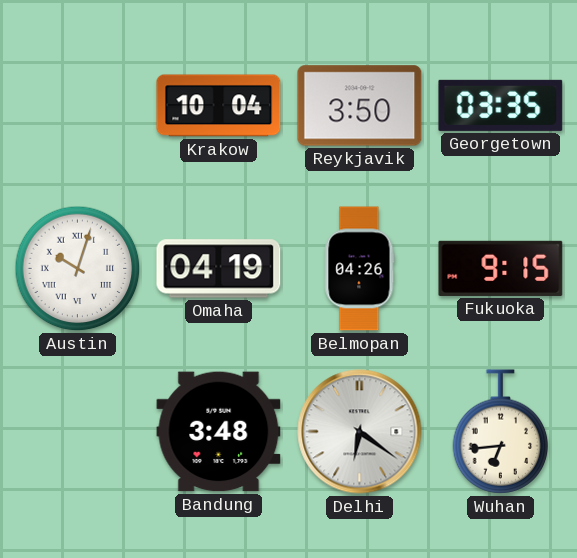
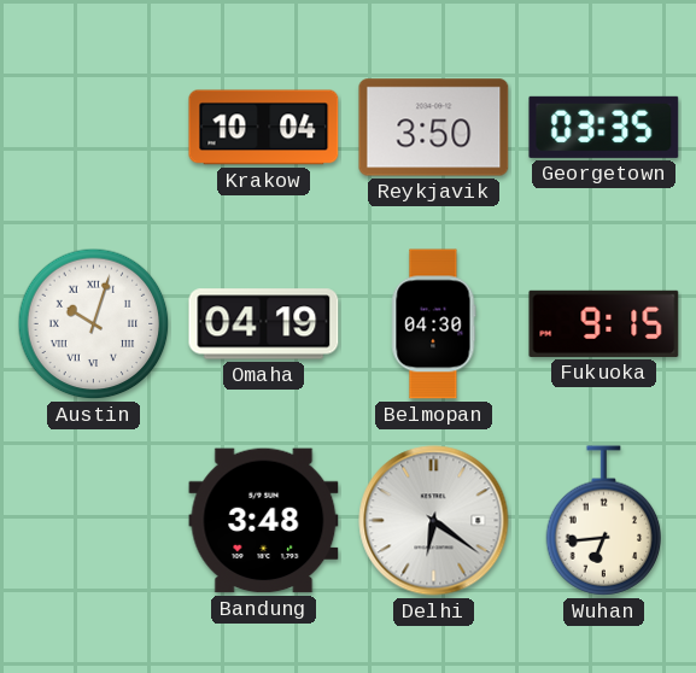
Belmopan: 04:26 -> 04:30
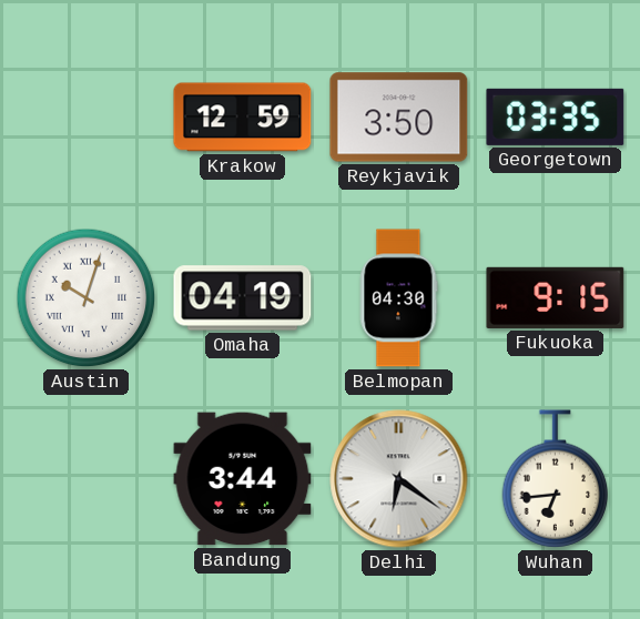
Krakow: 10:04 -> 12:59
Bandung: 3:48 -> 3:44
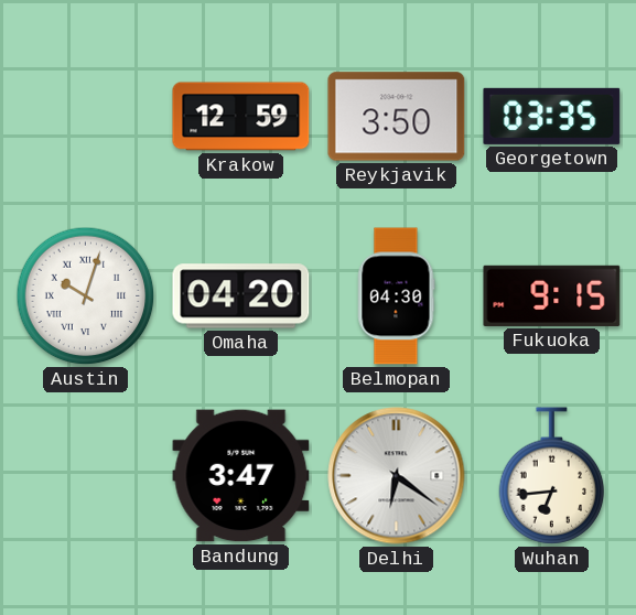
Omaha: 04:19 -> 04:20
Bandung: 3:44 -> 3:47
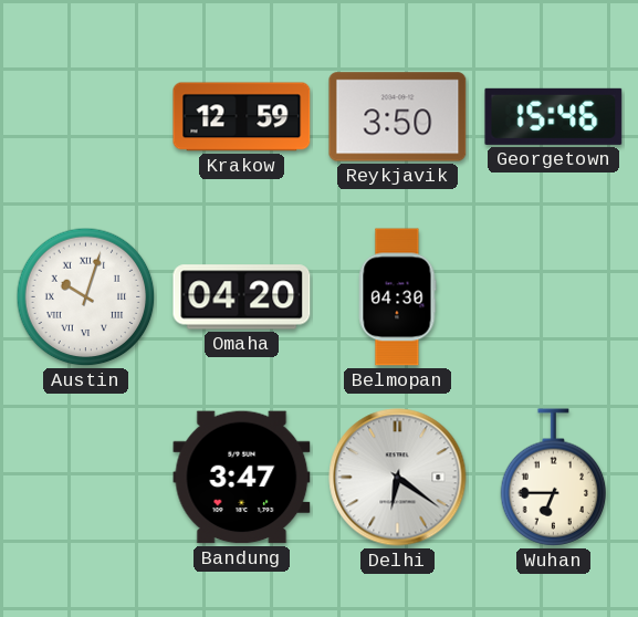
Georgetown: 03:35 -> 15:46
Fukuoka: 9:15 -> none
Wuhan: 6:44 -> 6:45
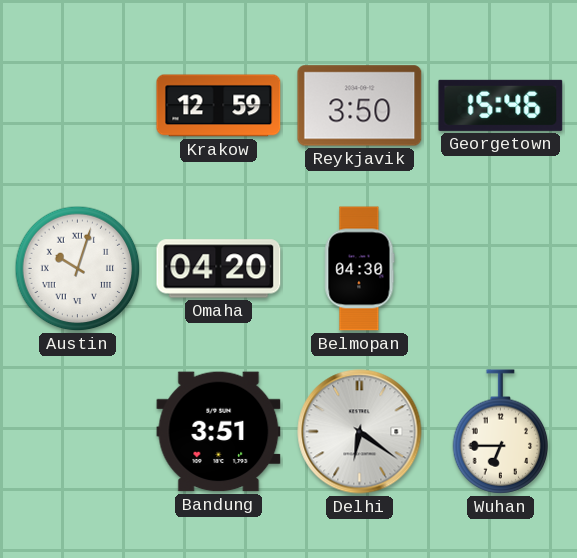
Bandung: 3:47 -> 3:51
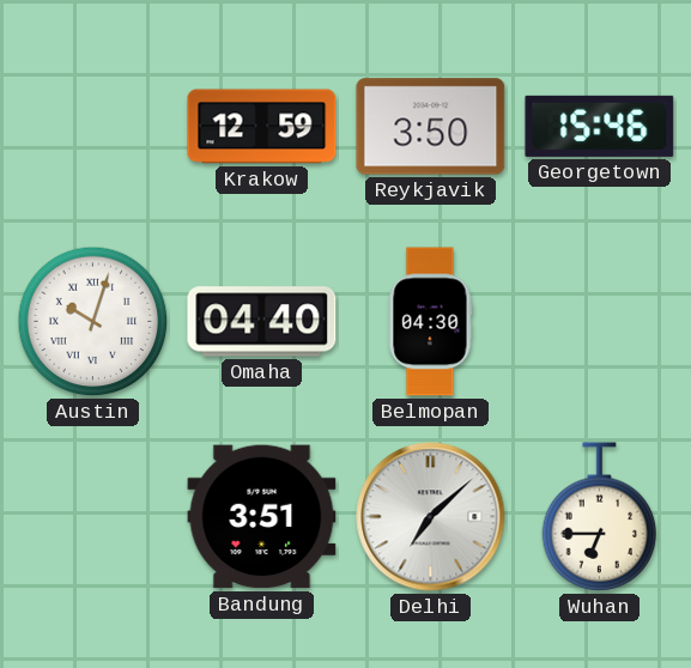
Omaha: 04:20 -> 04:40
Delhi: 6:21 -> 7:08
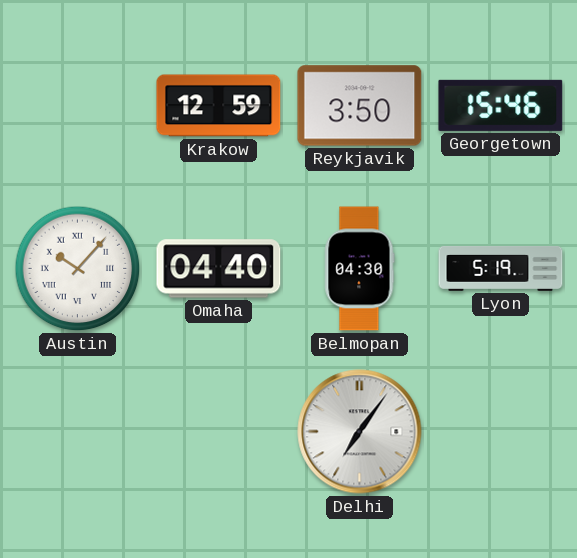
Austin: 10:03 -> 10:07
Lyon: none -> 5:19
Bandung: 3:51 -> none
Delhi: 7:08 -> 7:06
Wuhan: 6:45 -> none
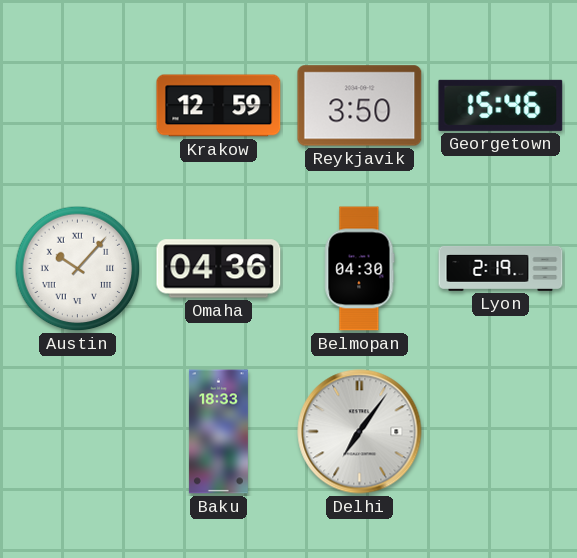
Omaha: 04:40 -> 04:36
Lyon: 5:19 -> 2:19
Baku: none -> 18:33
